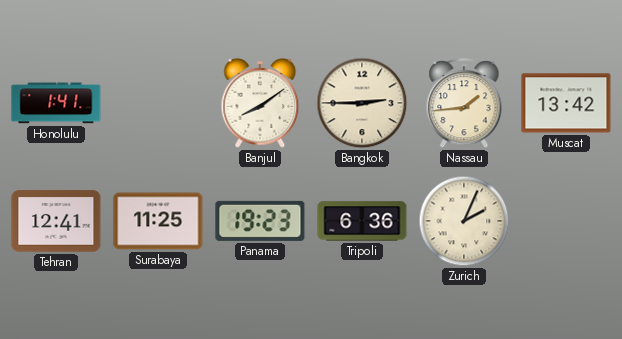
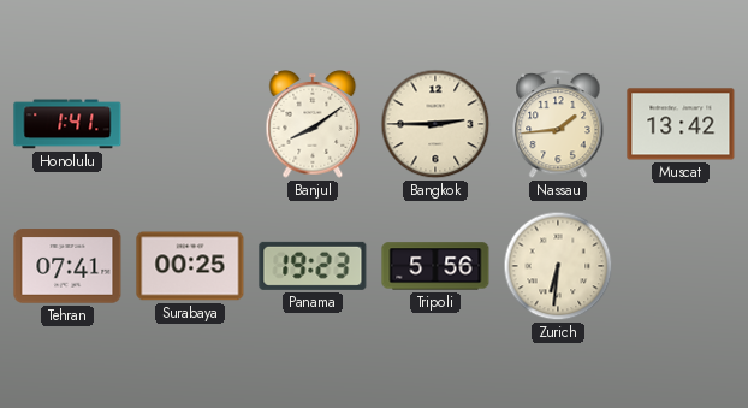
Tehran: 12:41 -> 07:41
Surabaya: 11:25 -> 00:25
Tripoli: 6:36 -> 5:56
Zurich: 2:04 -> 6:31
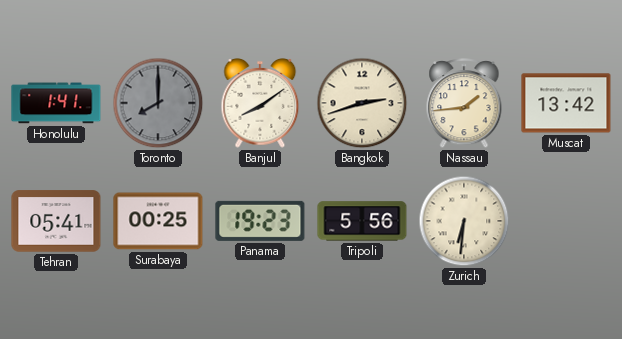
Toronto: none -> 8:00
Bangkok: 2:45 -> 2:42
Tehran: 07:41 -> 05:41
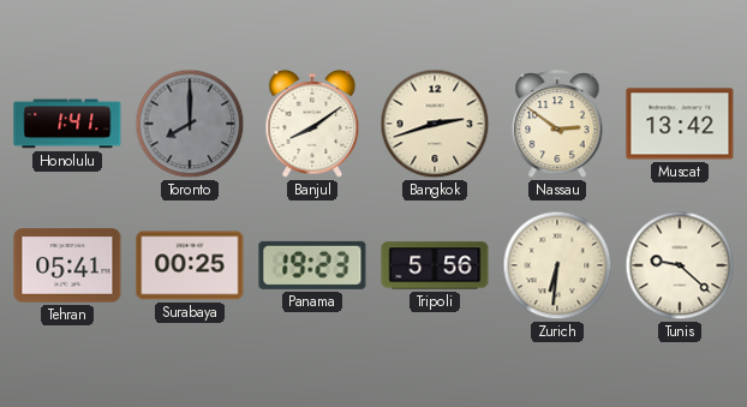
Nassau: 1:44 -> 2:51
Tunis: none -> 9:22
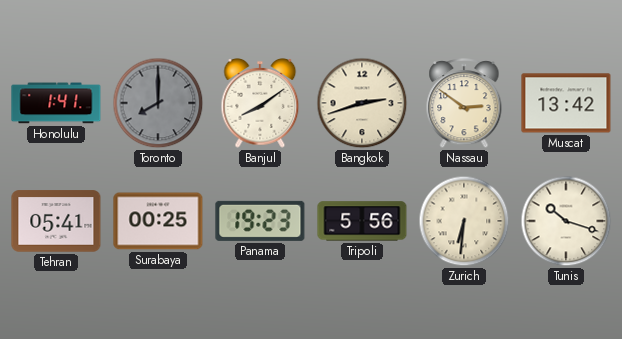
Tunis: 9:22 -> 10:18
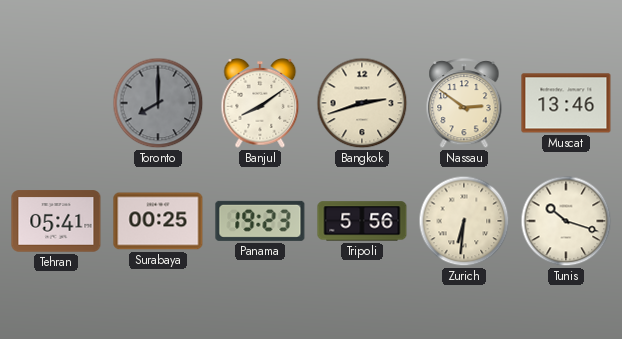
Honolulu: 1:41 -> none
Muscat: 13:42 -> 13:46
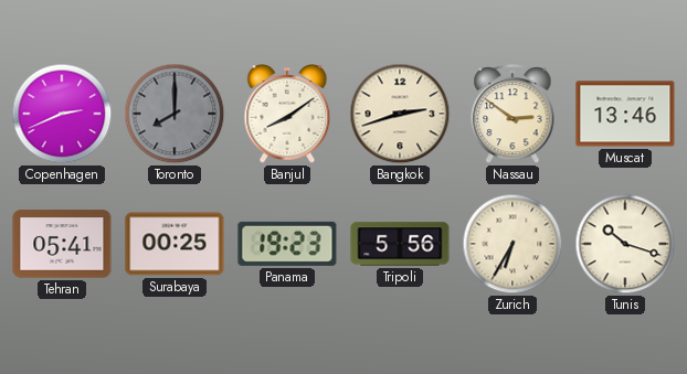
Copenhagen: none -> 2:41
Zurich: 6:31 -> 6:35
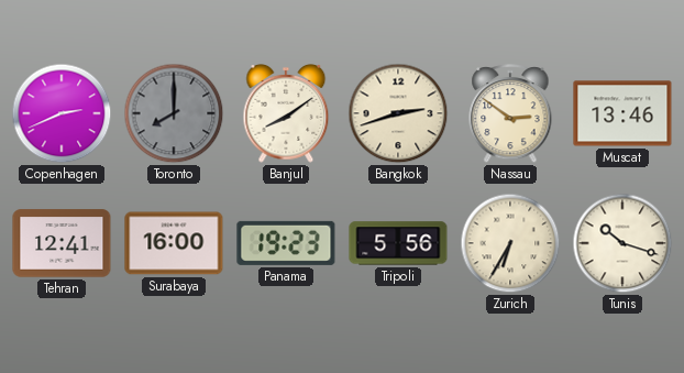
Tehran: 05:41 -> 12:41
Surabaya: 00:25 -> 16:00
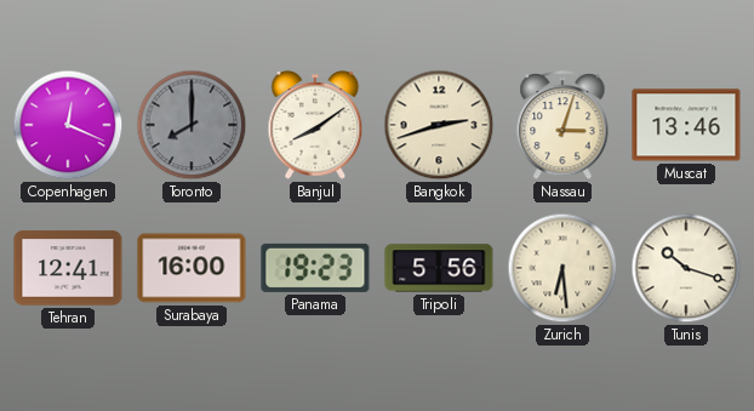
Copenhagen: 2:41 -> 12:19
Nassau: 2:51 -> 3:03
Zurich: 6:35 -> 6:29
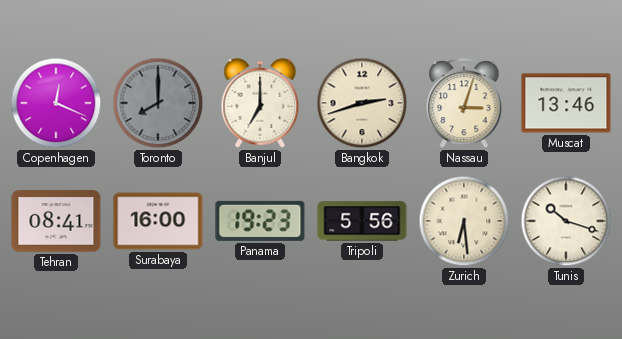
Banjul: 8:09 -> 7:00
Tehran: 12:41 -> 08:41
